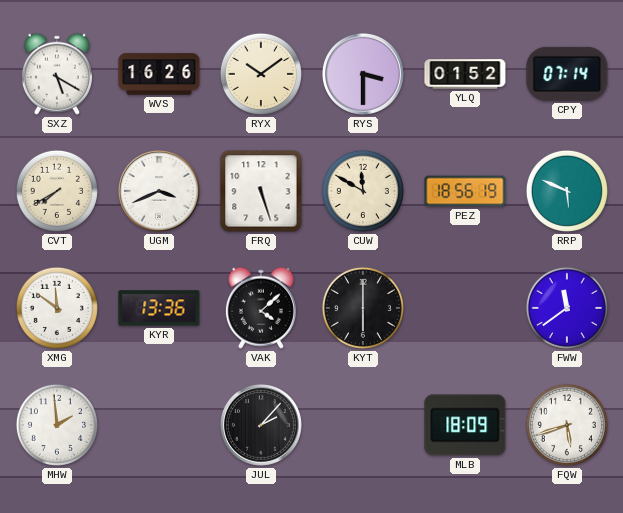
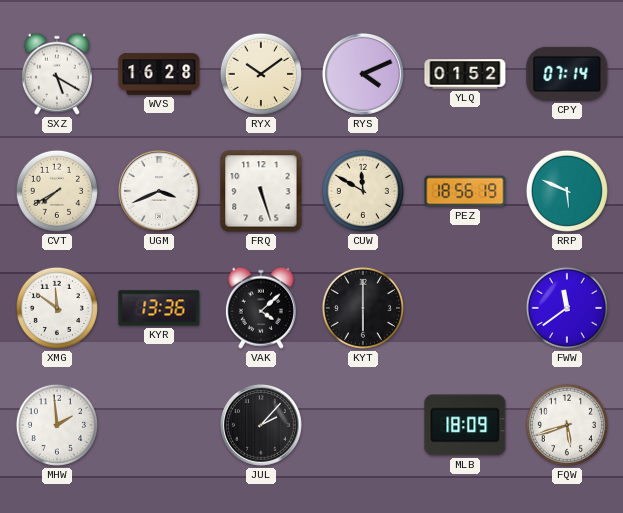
WVS: 16:26 -> 16:28
RYS: 3:30 -> 4:11
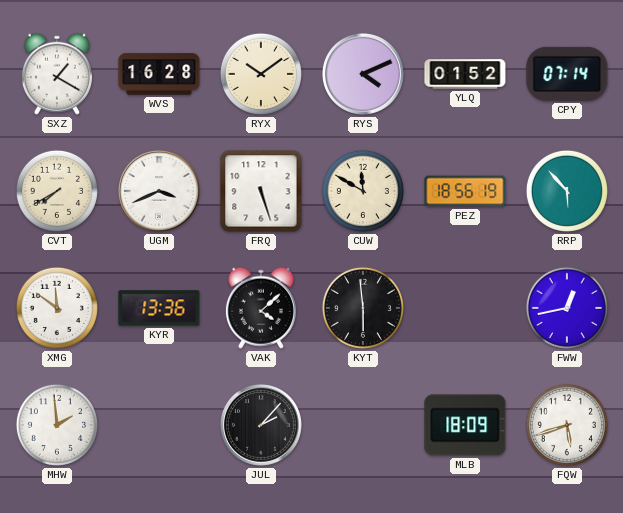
SXZ: 5:20 -> 1:20
RRP: 5:49 -> 5:53
KYT: 6:00 -> 5:59
FWW: 11:39 -> 12:43
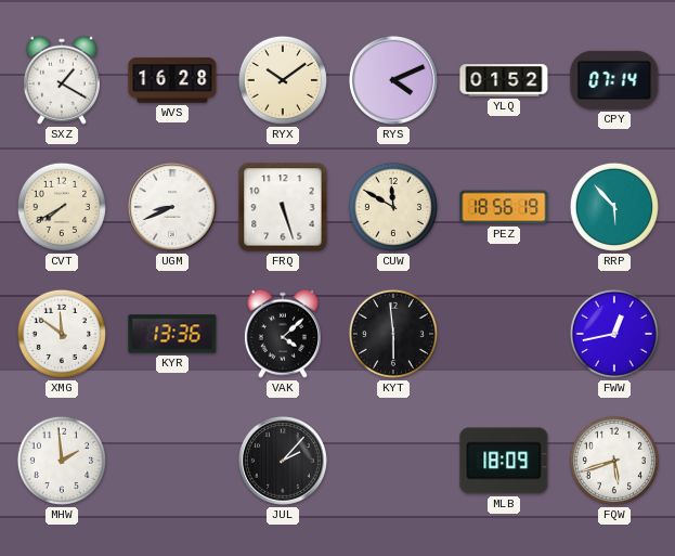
UGM: 3:41 -> 8:41
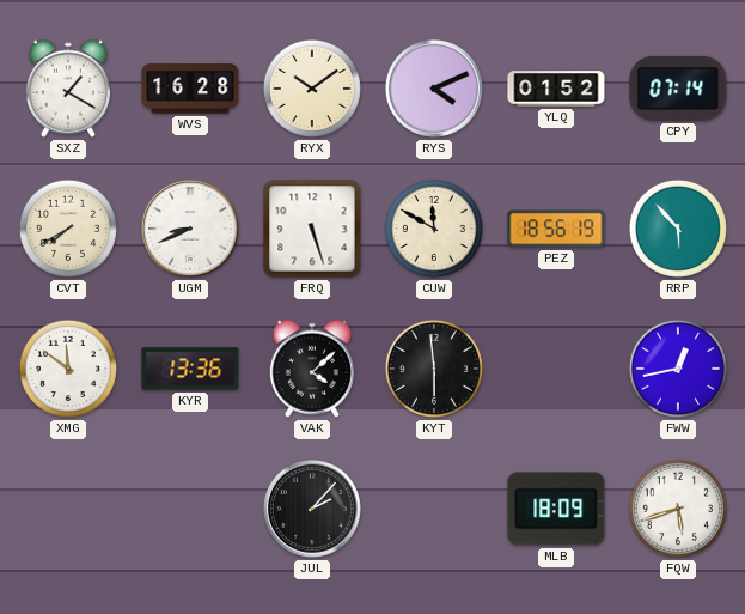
MHW: 1:59 -> none
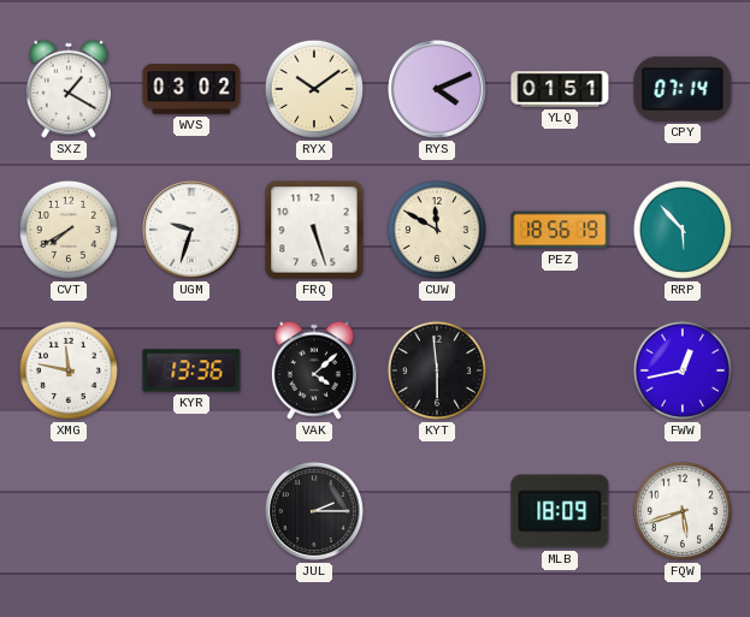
WVS: 16:28 -> 03:02
YLQ: 01:52 -> 01:51
UGM: 8:41 -> 9:33
XMG: 11:51 -> 11:47
JUL: 2:07 -> 2:15
